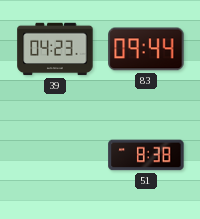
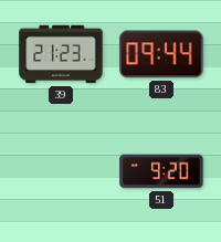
39: 04:23 -> 21:23
51: 8:38 -> 9:20
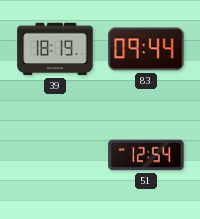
39: 21:23 -> 18:19
51: 9:20 -> 12:54
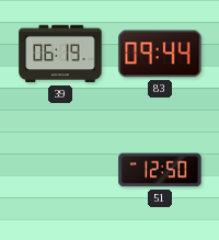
39: 18:19 -> 06:19
51: 12:54 -> 12:50
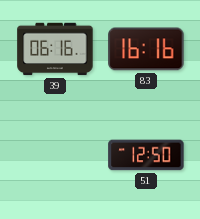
39: 06:19 -> 06:16
83: 09:44 -> 16:16
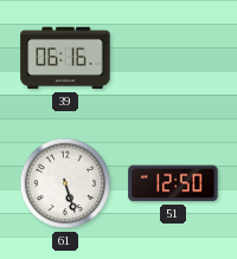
83: 16:16 -> none
61: none -> 5:27
